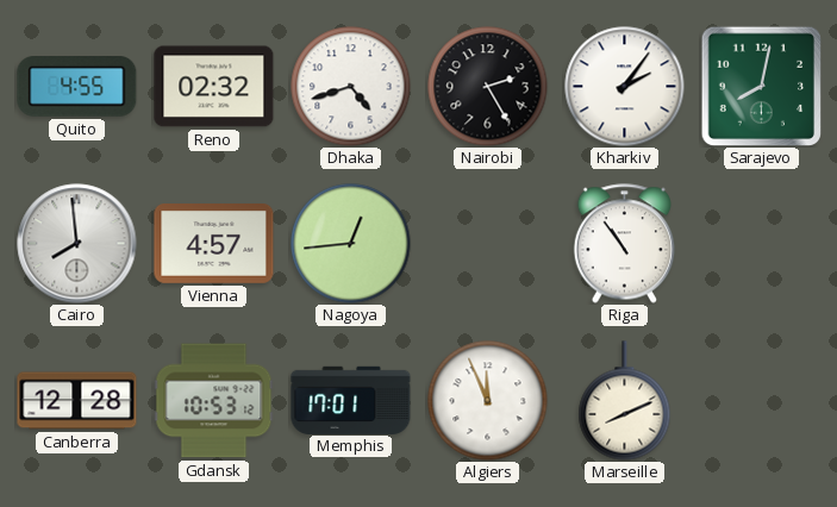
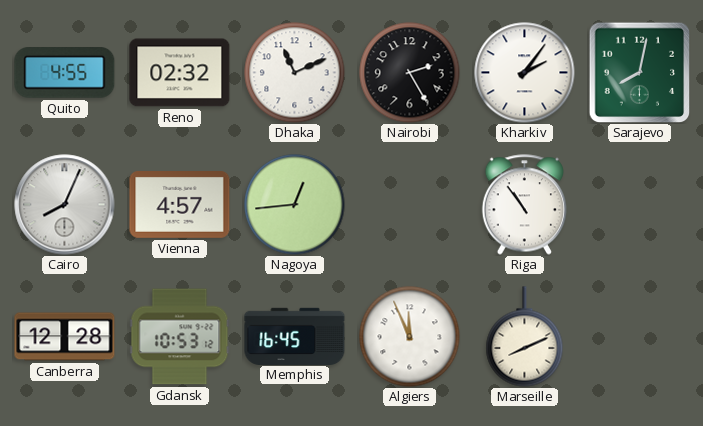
Dhaka: 4:42 -> 11:11
Cairo: 7:59 -> 8:04
Memphis: 17:01 -> 16:45
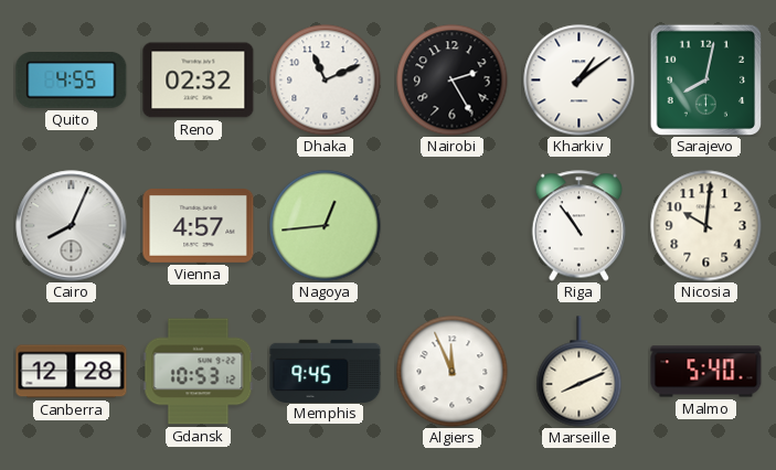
Kharkiv: 2:06 -> 1:09
Nicosia: none -> 10:01
Memphis: 16:45 -> 9:45
Malmo: none -> 5:40
